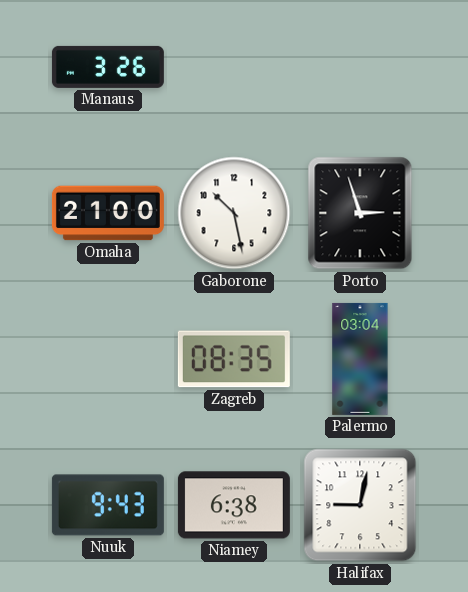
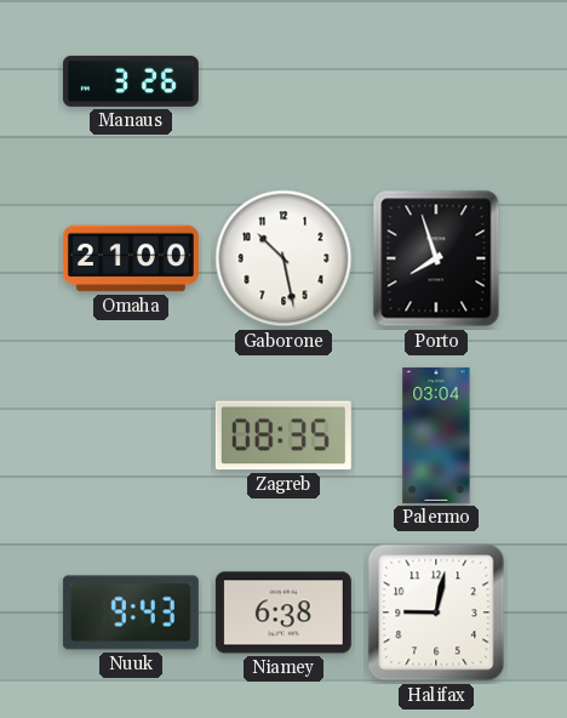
Porto: 2:57 -> 7:57
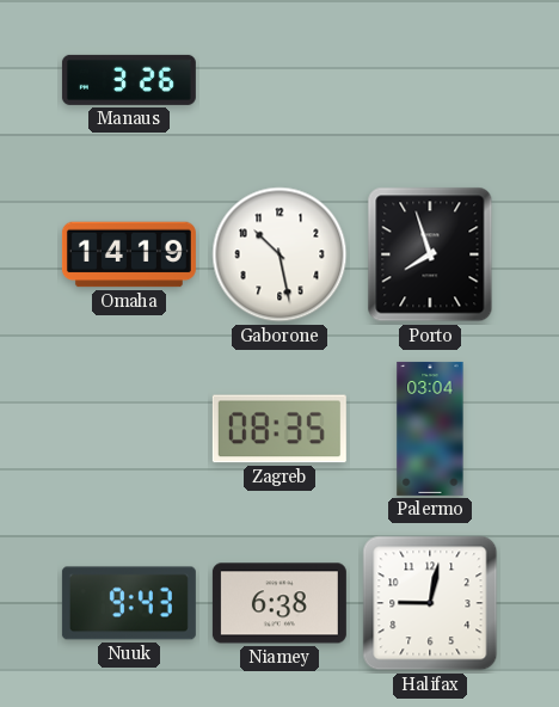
Omaha: 21:00 -> 14:19
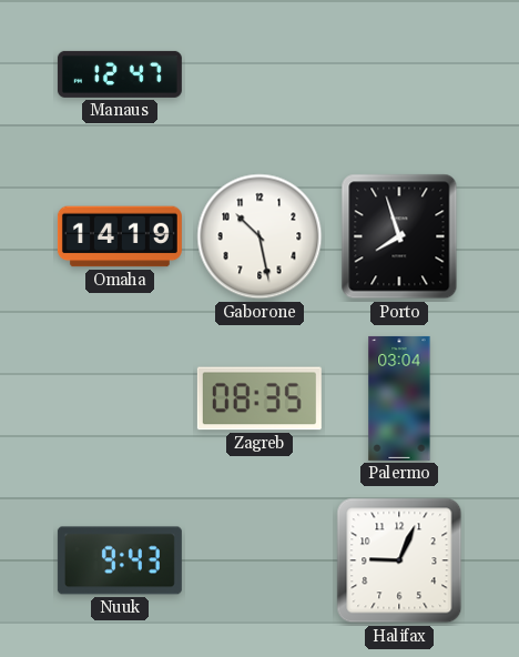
Manaus: 3:26 -> 12:47
Niamey: 6:38 -> none
Halifax: 9:02 -> 9:04
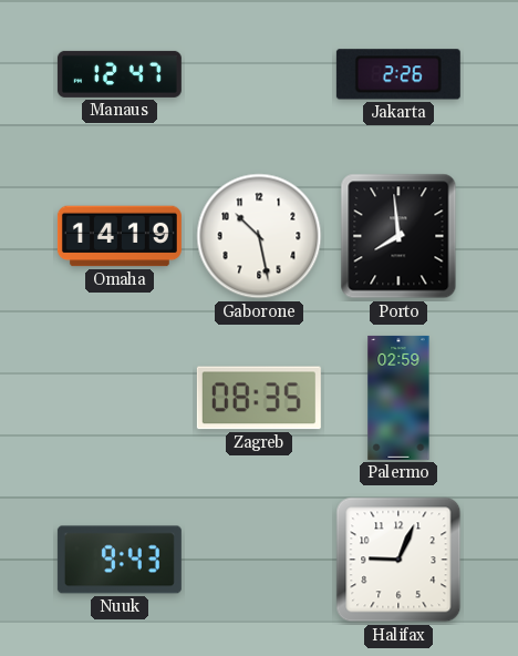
Jakarta: none -> 2:26
Porto: 7:57 -> 7:59
Palermo: 03:04 -> 02:59
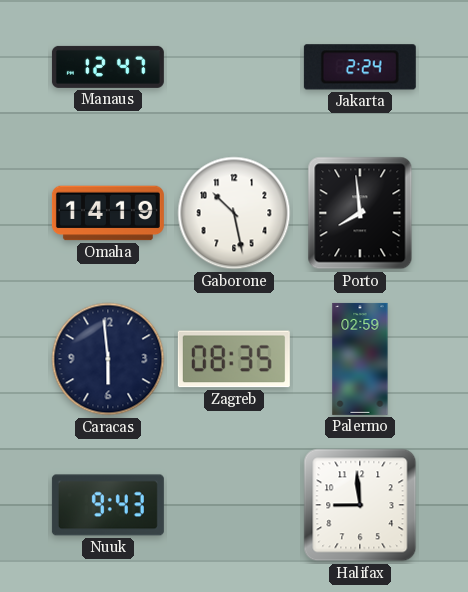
Jakarta: 2:26 -> 2:24
Caracas: none -> 5:59
Halifax: 9:04 -> 8:59
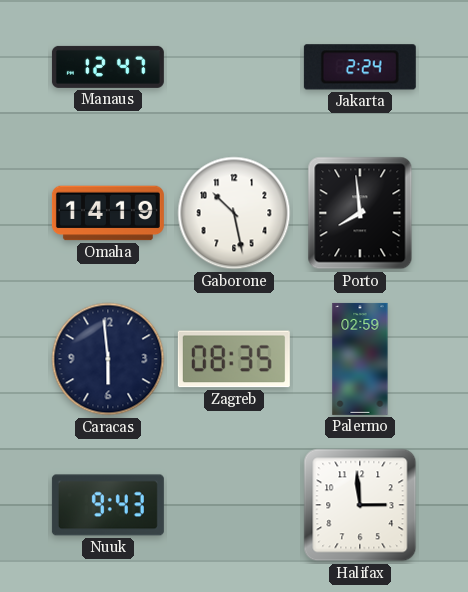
Halifax: 8:59 -> 2:59
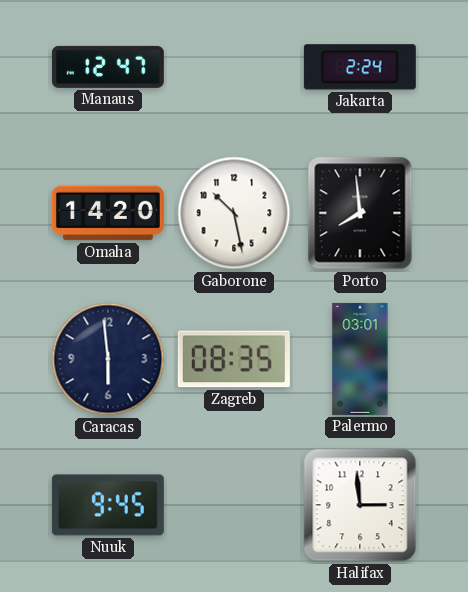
Omaha: 14:19 -> 14:20
Palermo: 02:59 -> 03:01
Nuuk: 9:43 -> 9:45
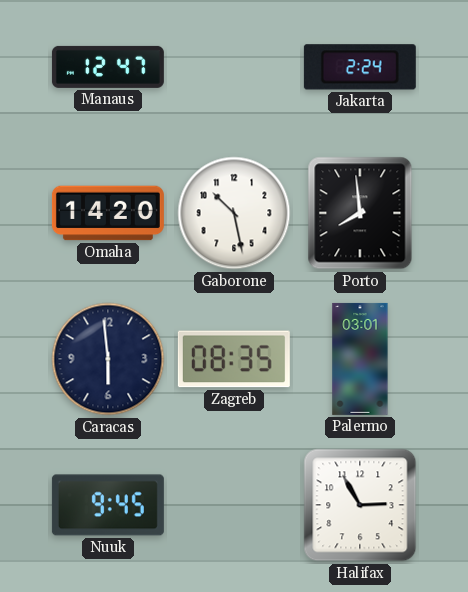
Halifax: 2:59 -> 2:55
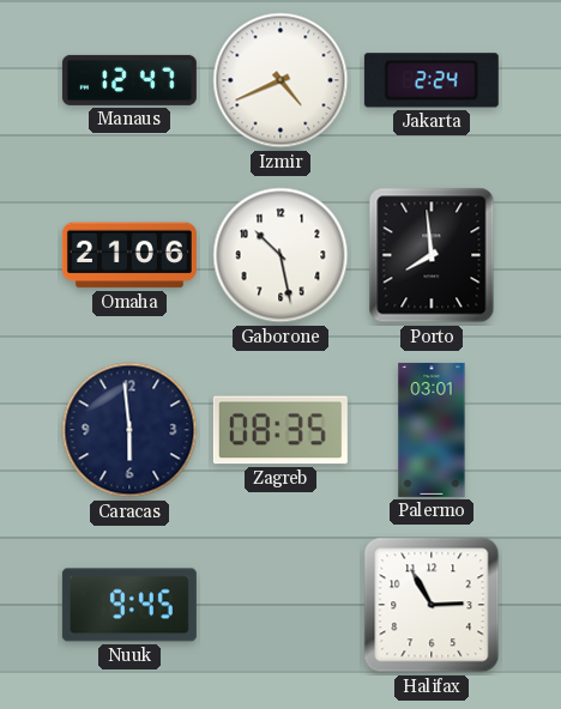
Izmir: none -> 4:41
Omaha: 14:20 -> 21:06
